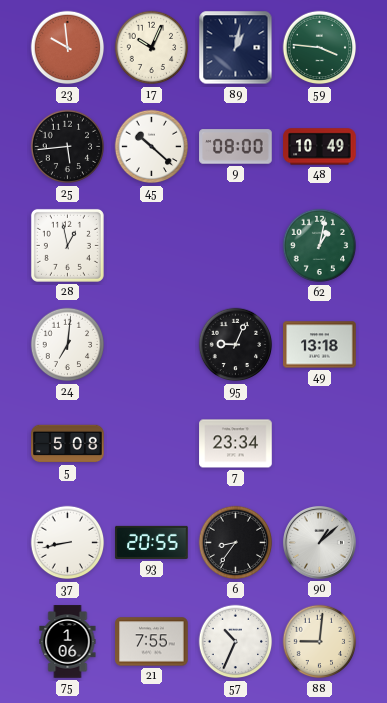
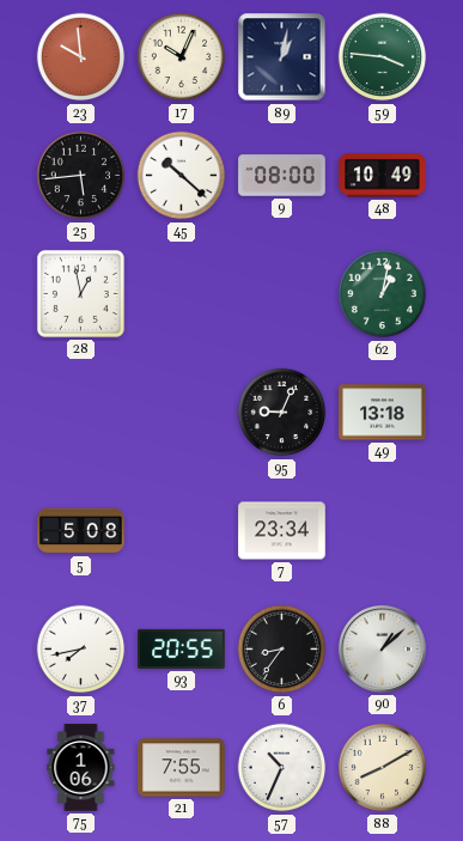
24: 7:01 -> none
37: 8:43 -> 7:43
88: 9:01 -> 8:10
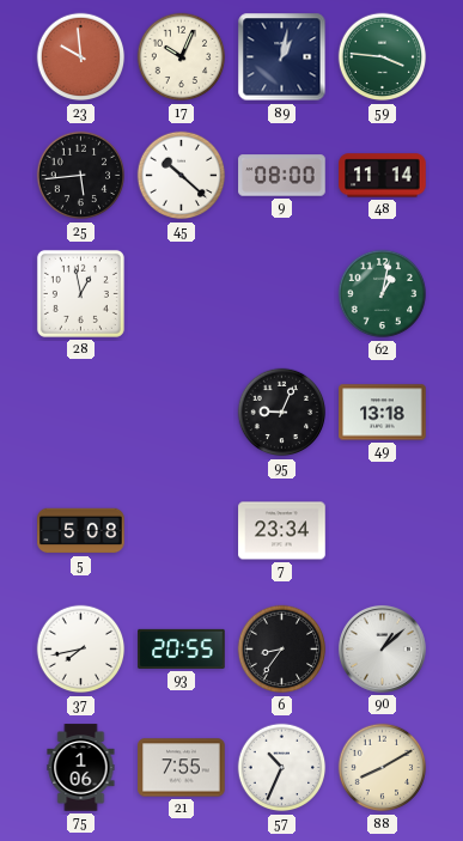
48: 10:49 -> 11:14
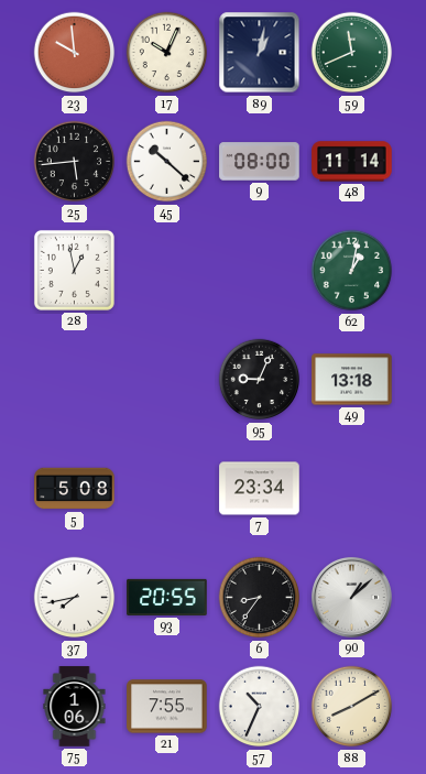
59: 3:46 -> 11:41
